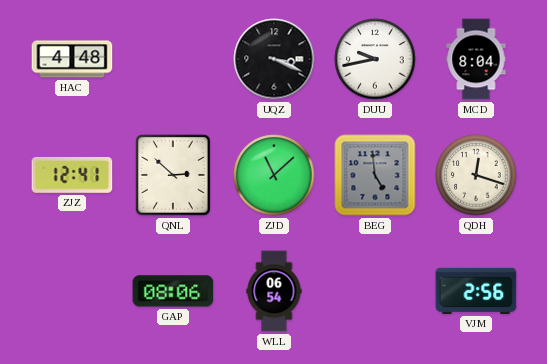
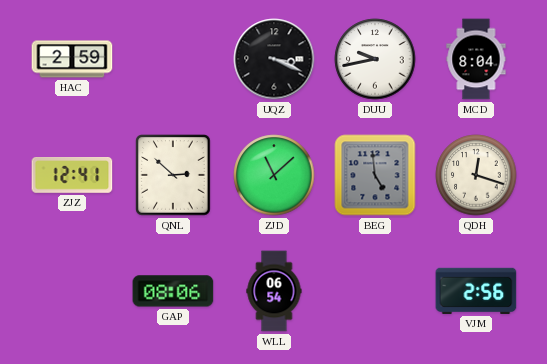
HAC: 4:48 -> 2:59
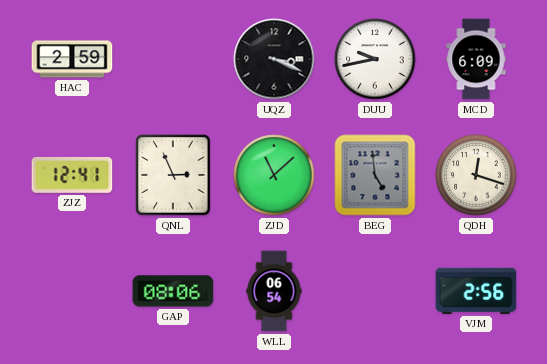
MCD: 8:04 -> 6:09
QNL: 2:52 -> 2:56
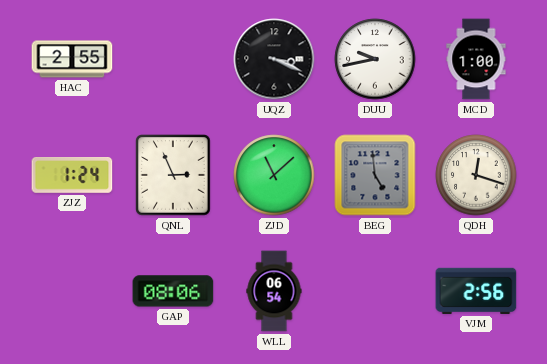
HAC: 2:59 -> 2:55
MCD: 6:09 -> 1:00
ZJZ: 12:41 -> 1:24
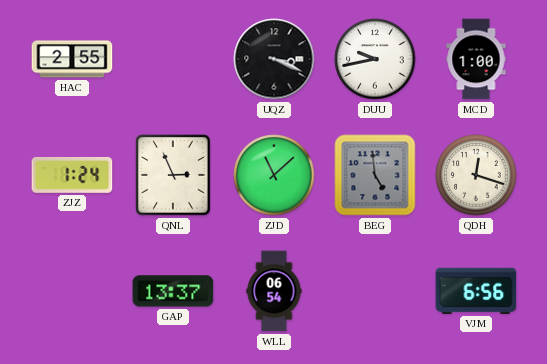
GAP: 08:06 -> 13:37
VJM: 2:56 -> 6:56
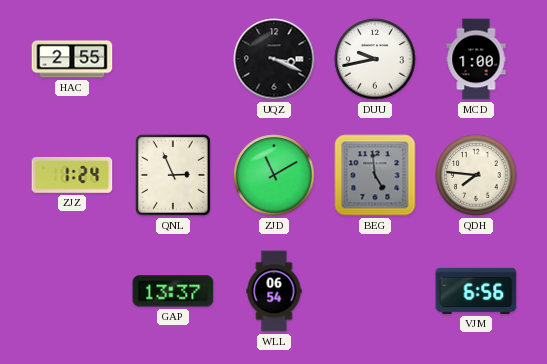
ZJD: 11:08 -> 11:10
QDH: 12:18 -> 7:46
